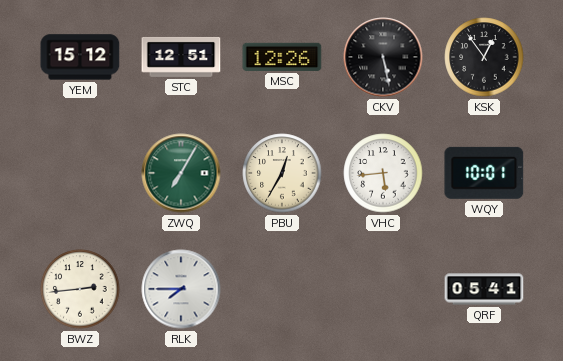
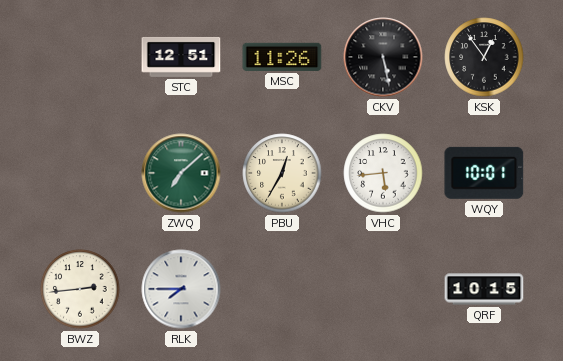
YEM: 15:12 -> none
MSC: 12:26 -> 11:26
ZWQ: 7:05 -> 7:08
QRF: 05:41 -> 10:15
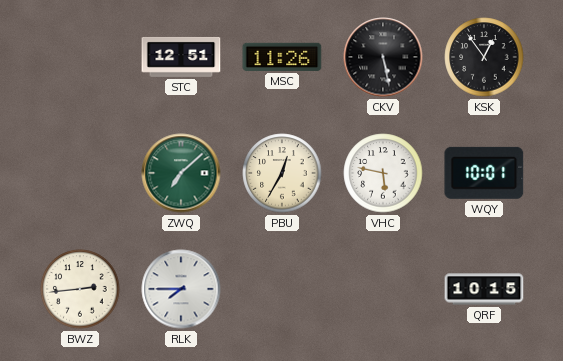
VHC: 5:44 -> 5:47
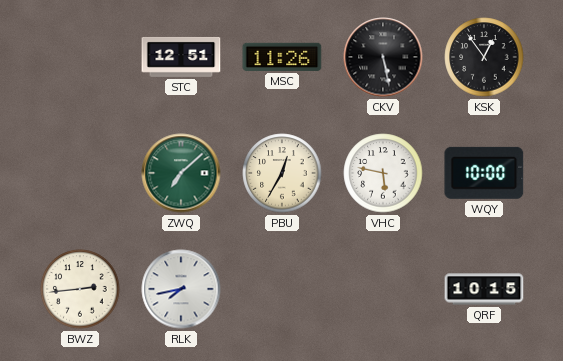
WQY: 10:01 -> 10:00
RLK: 7:45 -> 7:43
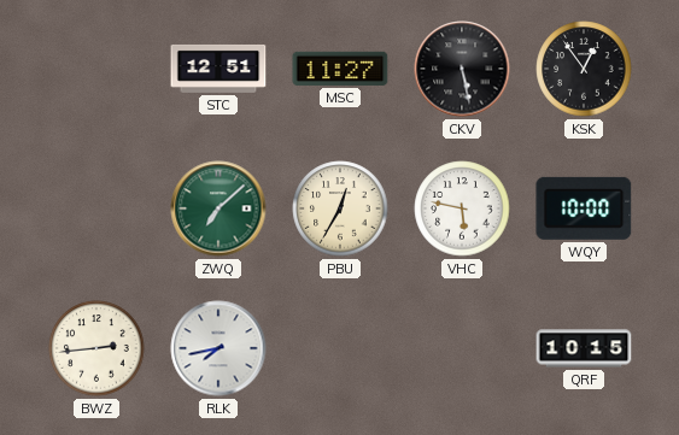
MSC: 11:26 -> 11:27
